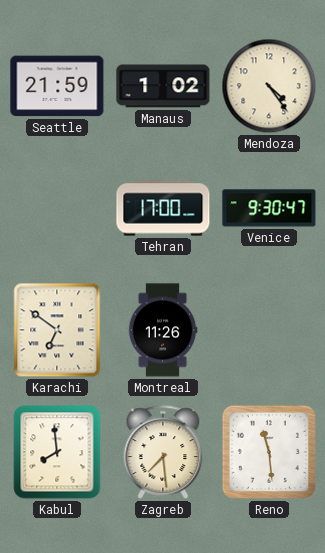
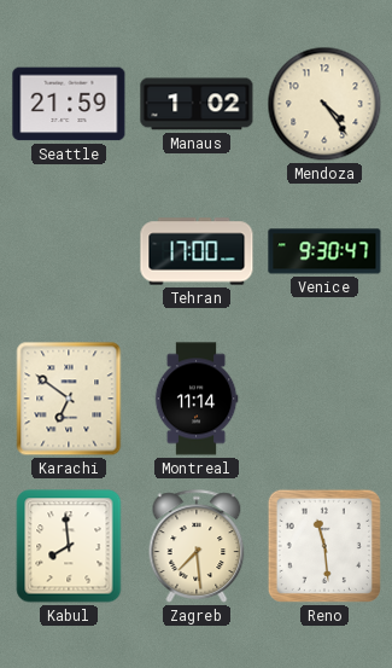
Montreal: 11:26 -> 11:14
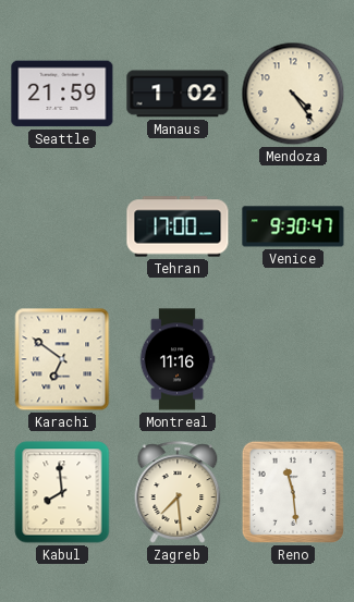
Montreal: 11:14 -> 11:16
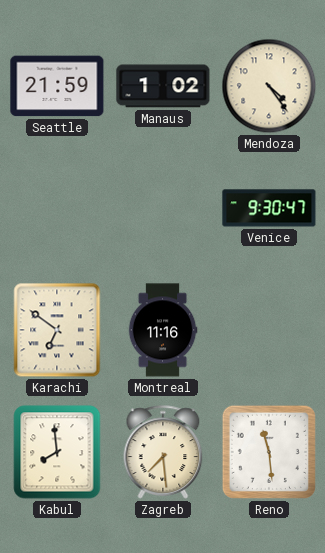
Tehran: 17:00 -> none
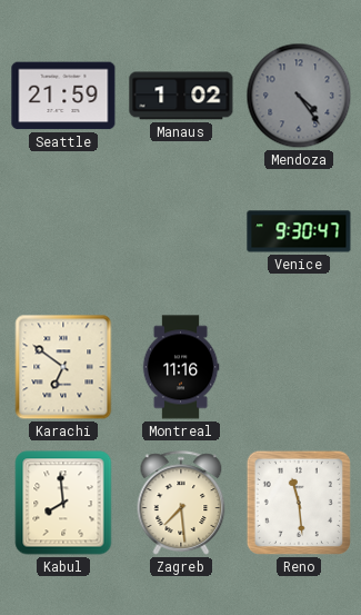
Mendoza dial: cream -> grey
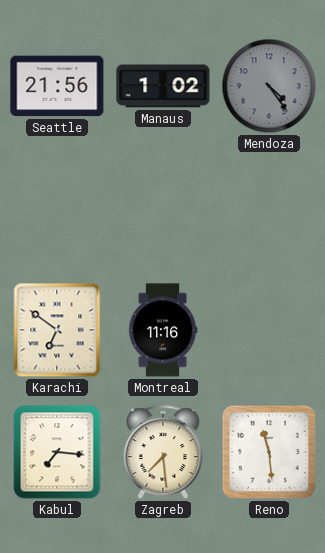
Seattle: 21:59 -> 21:56
Venice: 9:30 -> none
Kabul: 7:59 -> 7:16
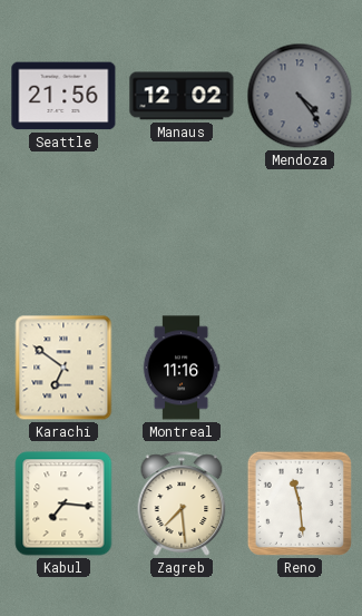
Manaus: 1:02 -> 12:02
